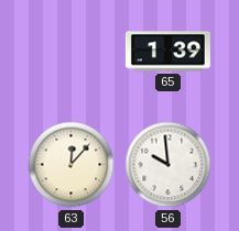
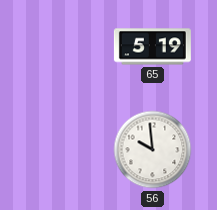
65: 1:39 -> 5:19
63: 12:07 -> none
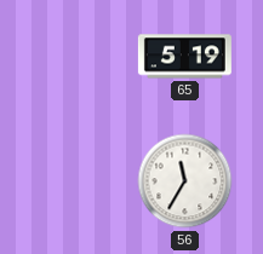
56: 9:59 -> 11:35
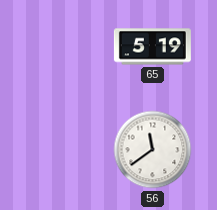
56: 11:35 -> 11:39
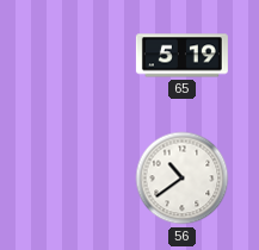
56: 11:39 -> 10:39
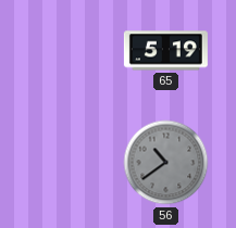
56 dial: white -> grey
